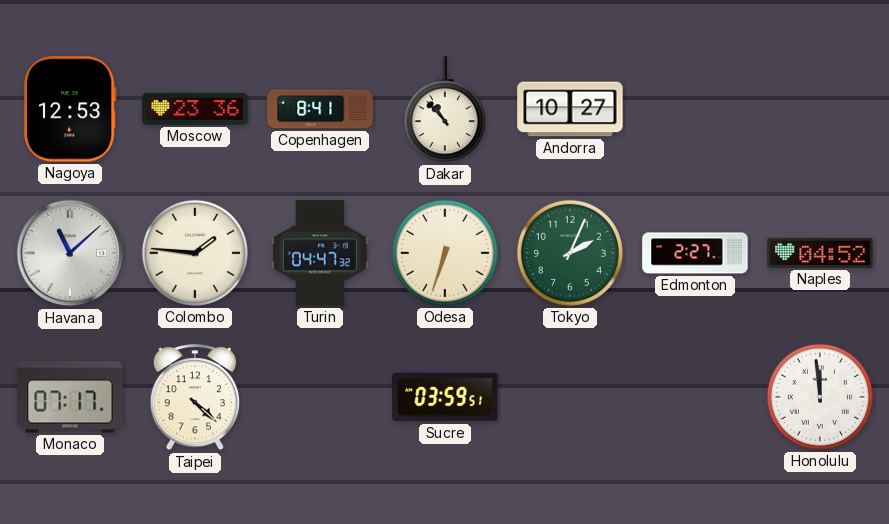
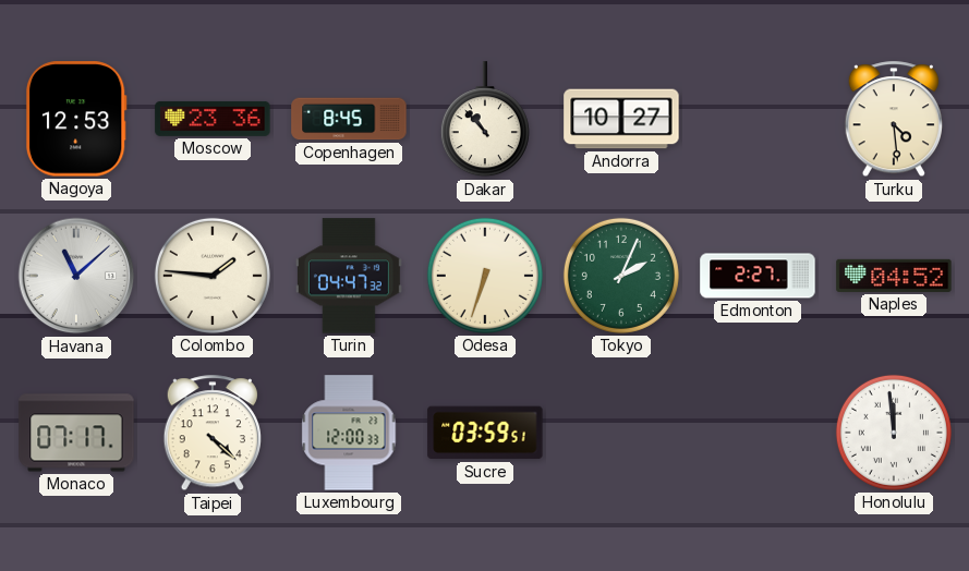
Copenhagen: 8:41 -> 8:45
Turku: none -> 4:29
Luxembourg: none -> 12:00
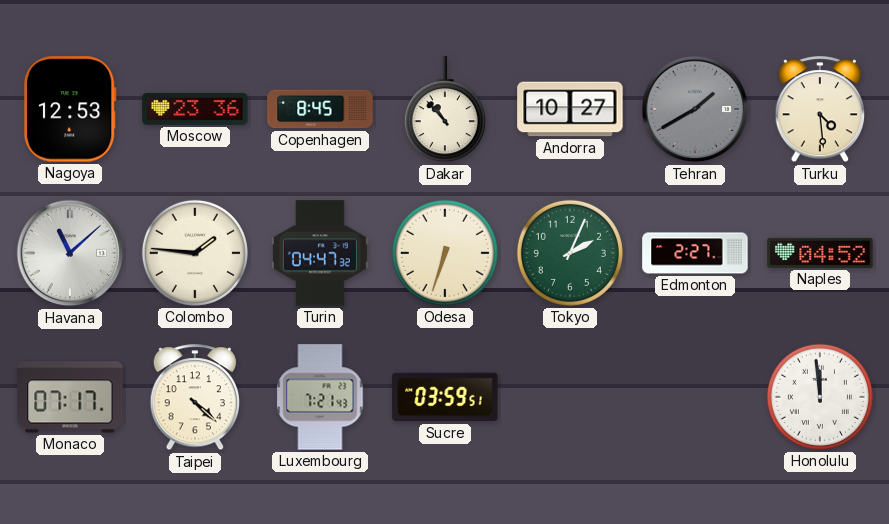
Tehran: none -> 1:40
Luxembourg: 12:00 -> 7:21
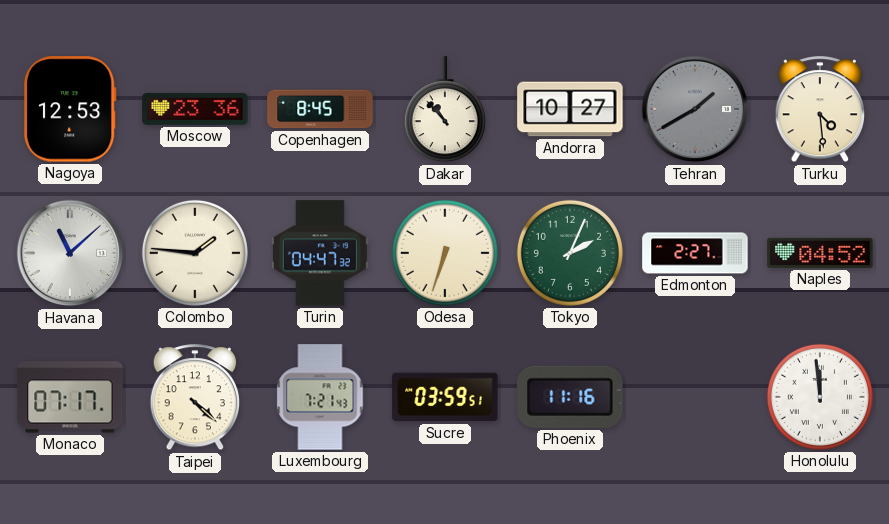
Phoenix: none -> 11:16
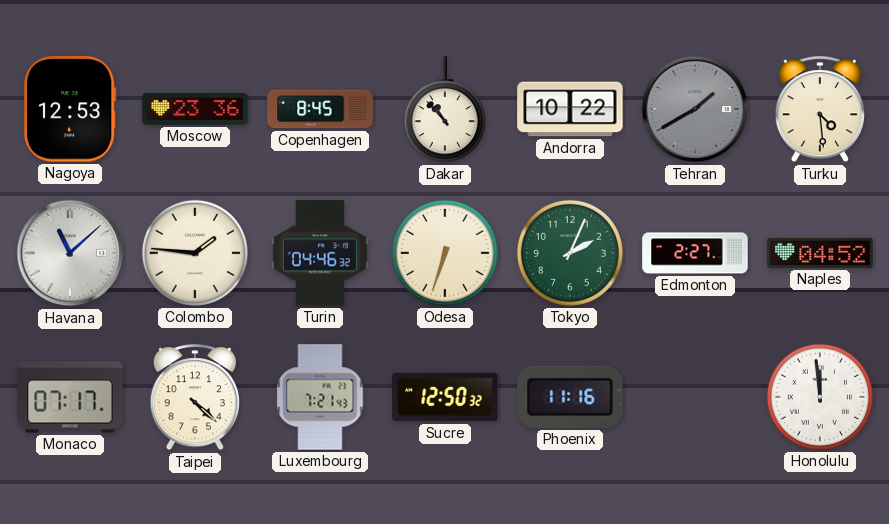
Andorra: 10:27 -> 10:22
Turin: 04:47 -> 04:46
Sucre: 03:59 -> 12:50
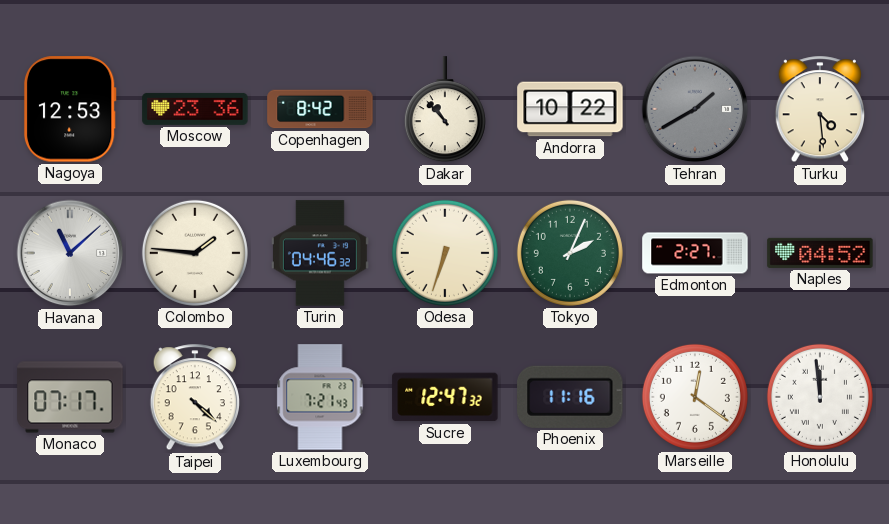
Copenhagen: 8:45 -> 8:42
Sucre: 12:50 -> 12:47
Marseille: none -> 12:21
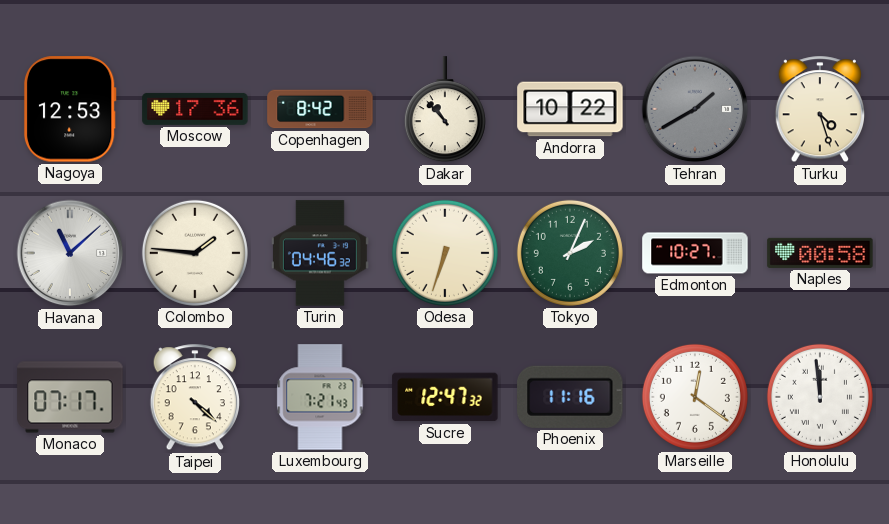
Moscow: 23:36 -> 17:36
Turku: 4:29 -> 4:27
Edmonton: 2:27 -> 10:27
Naples: 04:52 -> 00:58
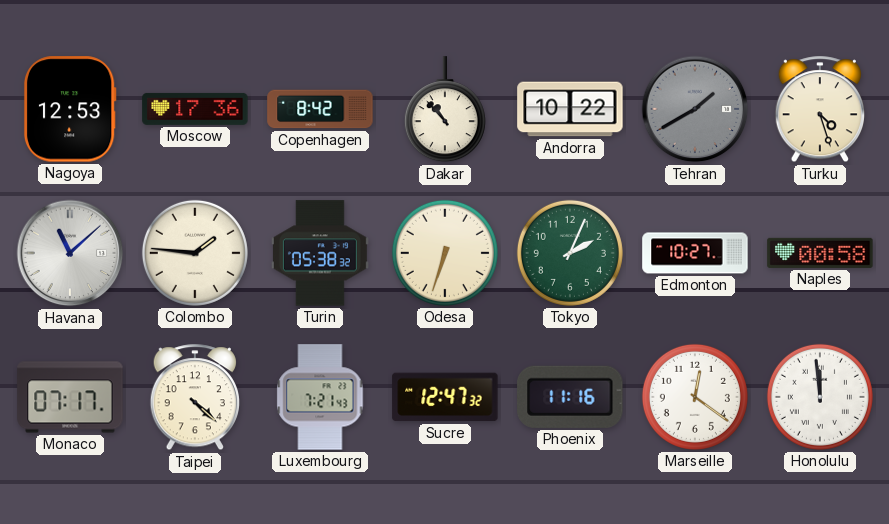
Turin: 04:46 -> 05:38
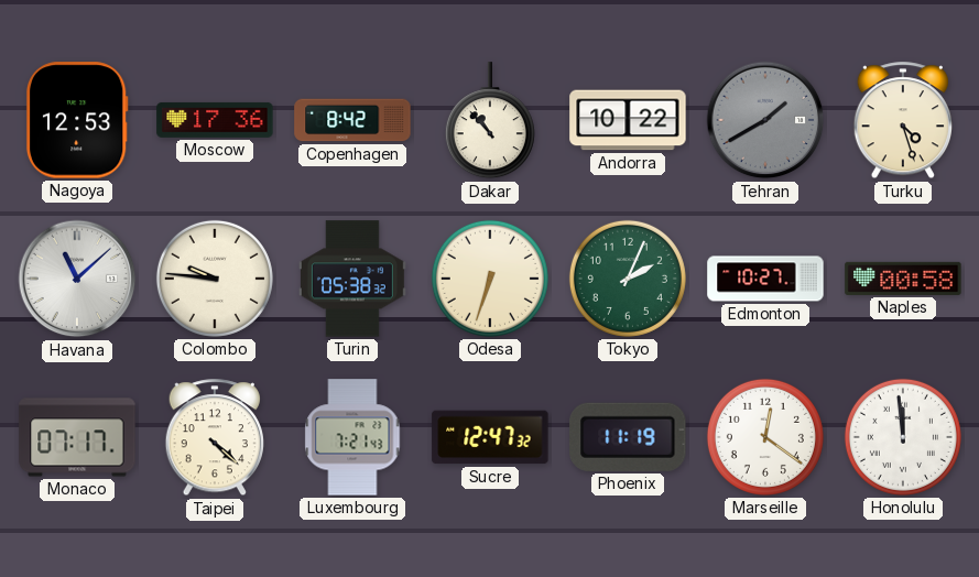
Colombo: 1:46 -> 9:46
Phoenix: 11:16 -> 11:19
